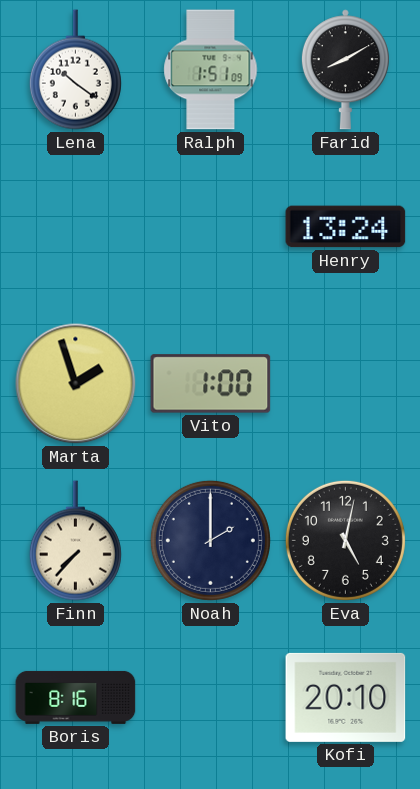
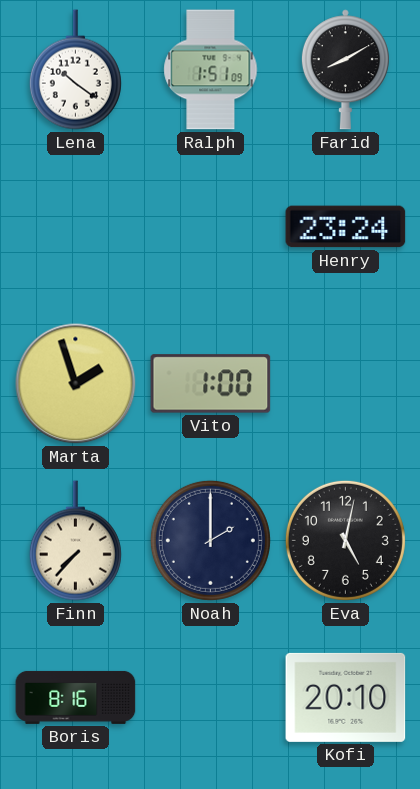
Henry: 13:24 -> 23:24
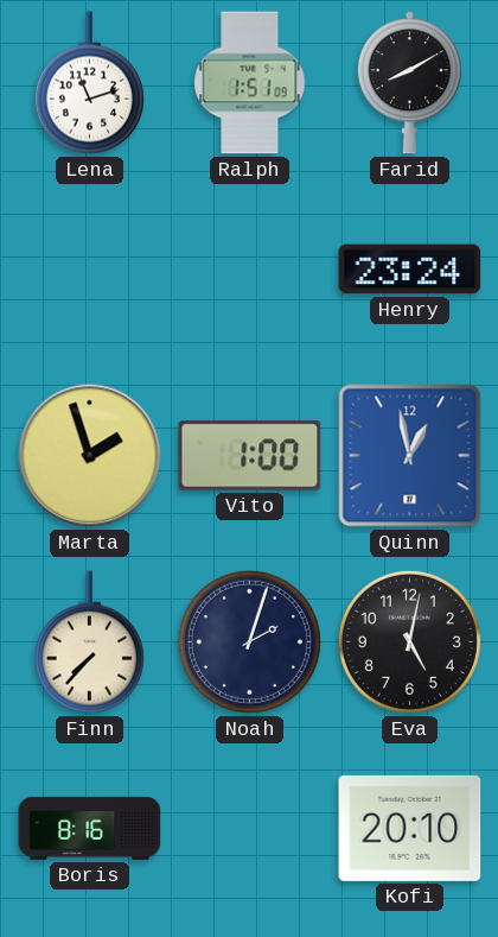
Lena: 10:21 -> 11:12
Quinn: none -> 12:58
Noah: 2:00 -> 2:03
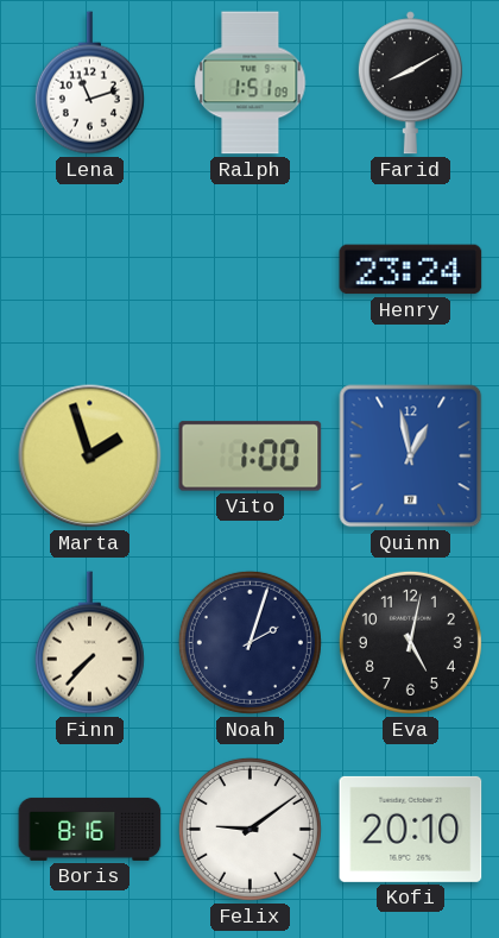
Felix: none -> 9:09
